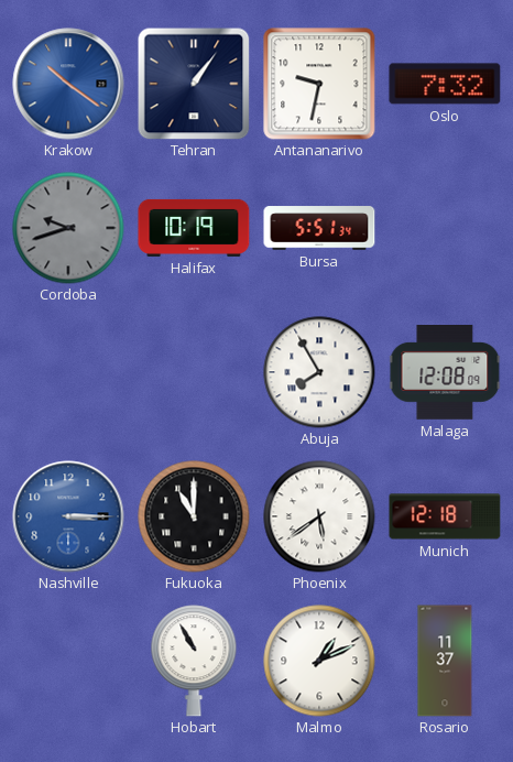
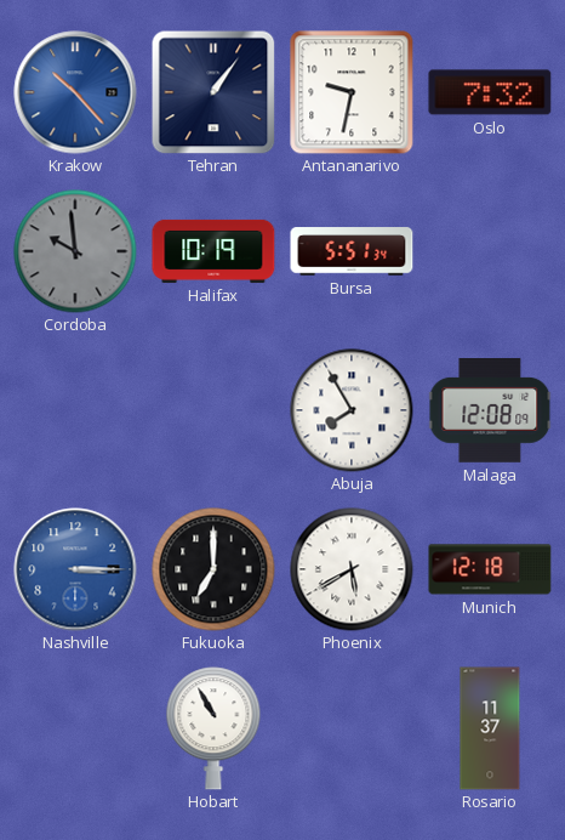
Krakow: 10:21 -> 10:23
Cordoba: 9:42 -> 9:59
Fukuoka: 11:00 -> 7:00
Phoenix: 5:39 -> 5:40
Malmo: 1:11 -> none
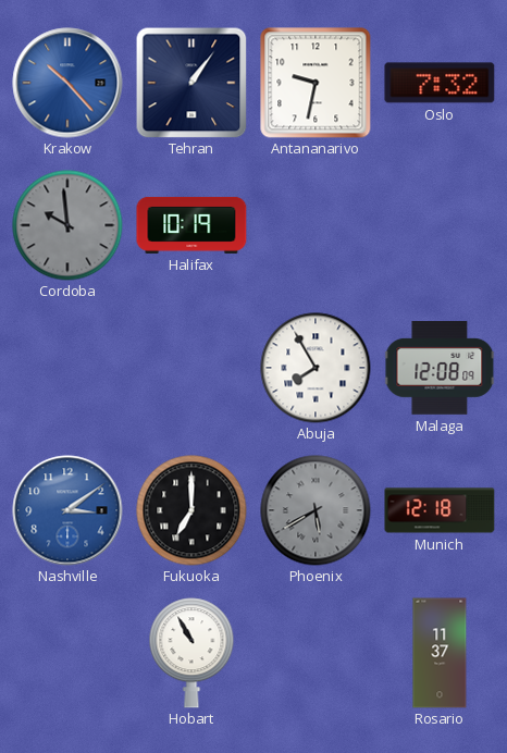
Bursa: 5:51 -> none
Nashville: 3:15 -> 3:09
Phoenix dial: white -> grey
